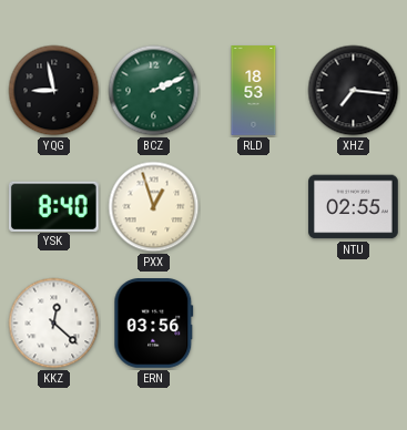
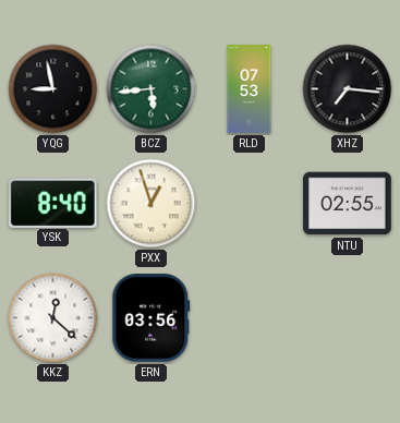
BCZ: 2:11 -> 5:44
RLD: 18:53 -> 07:53
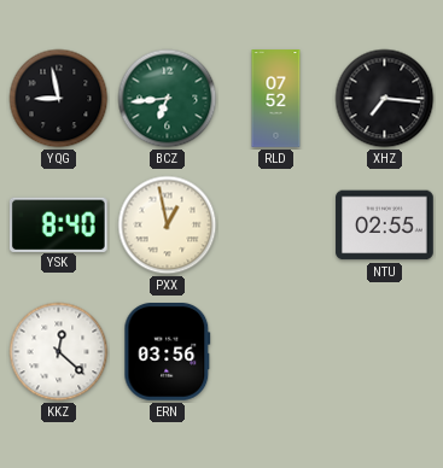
BCZ: 5:44 -> 6:44
RLD: 07:53 -> 07:52
PXX: 12:57 -> 12:58
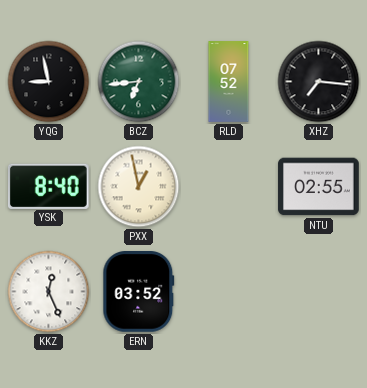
KKZ: 12:22 -> 12:26
ERN: 03:56 -> 03:52
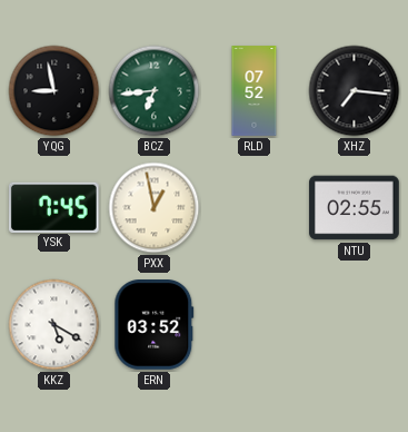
YSK: 8:40 -> 7:45
KKZ: 12:26 -> 5:20
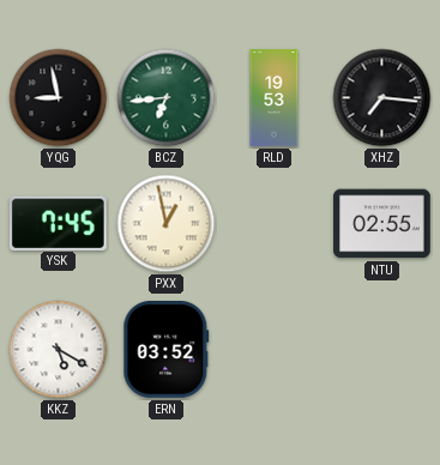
RLD: 07:52 -> 19:53
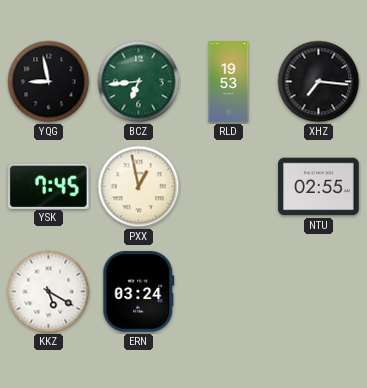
ERN: 03:52 -> 03:24
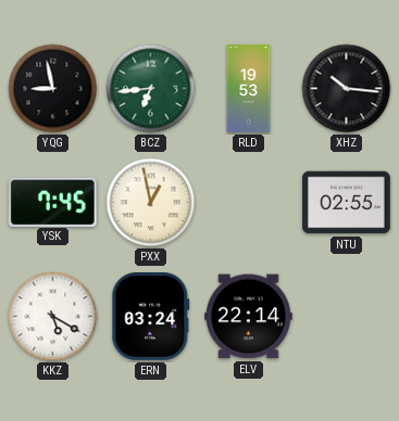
XHZ: 7:16 -> 10:16
ELV: none -> 22:14
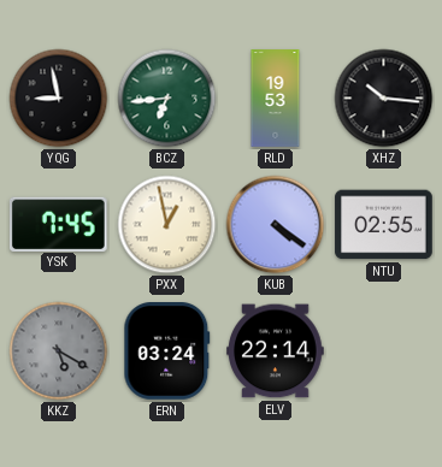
KUB: none -> 4:21
KKZ dial: white -> grey
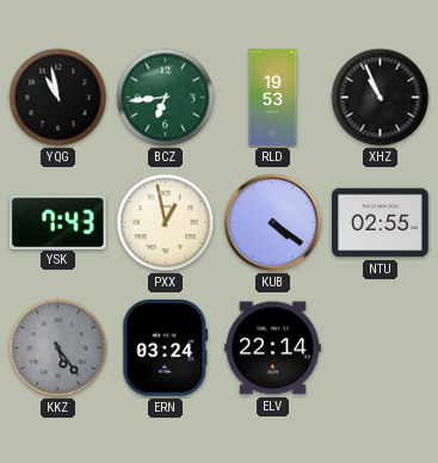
YQG: 8:58 -> 10:58
XHZ: 10:16 -> 10:56
YSK: 7:45 -> 7:43
KKZ: 5:20 -> 5:24
